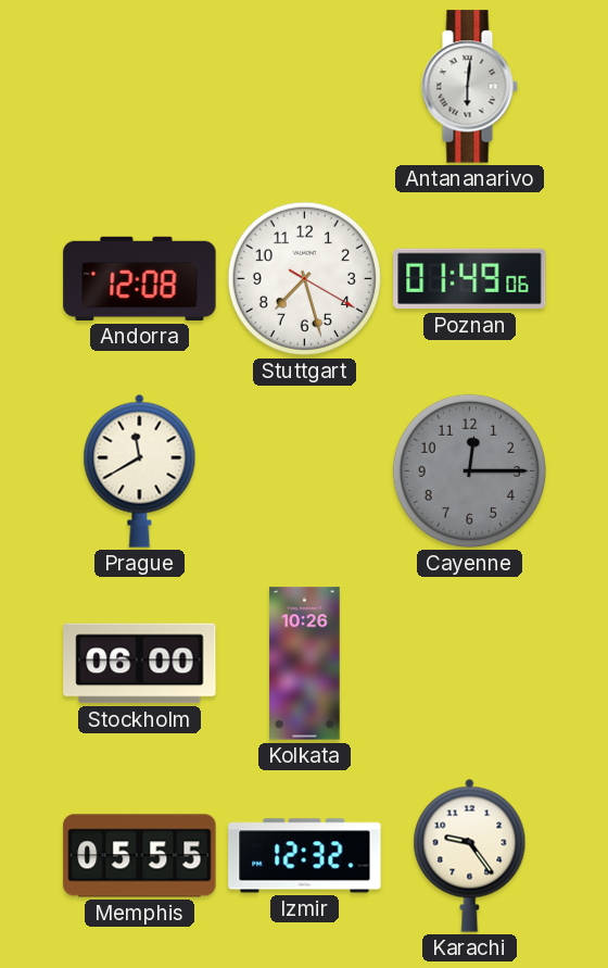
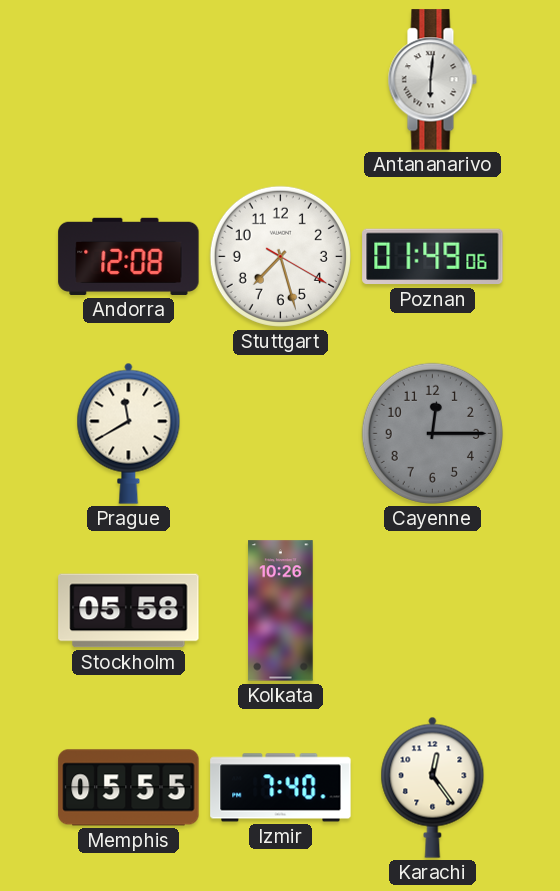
Stockholm: 06:00 -> 05:58
Izmir: 12:32 -> 7:40
Karachi: 9:24 -> 12:24
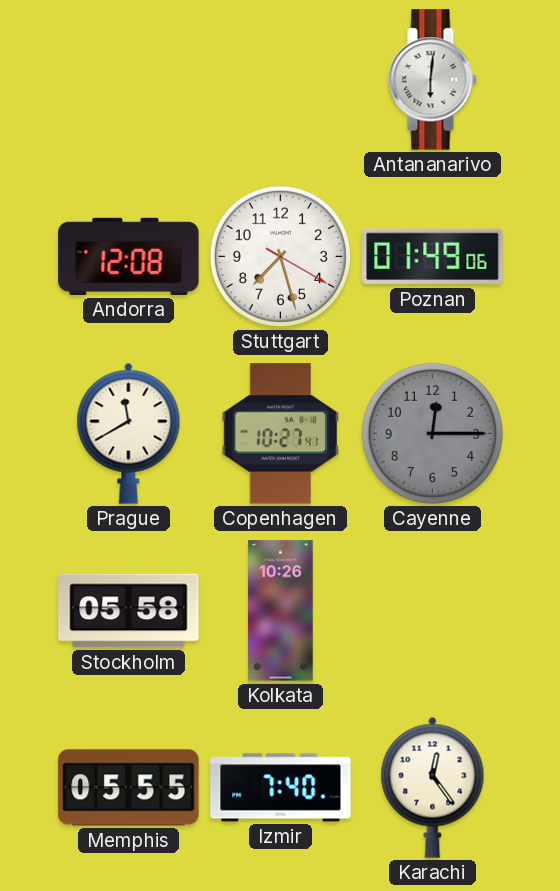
Copenhagen: none -> 10:27
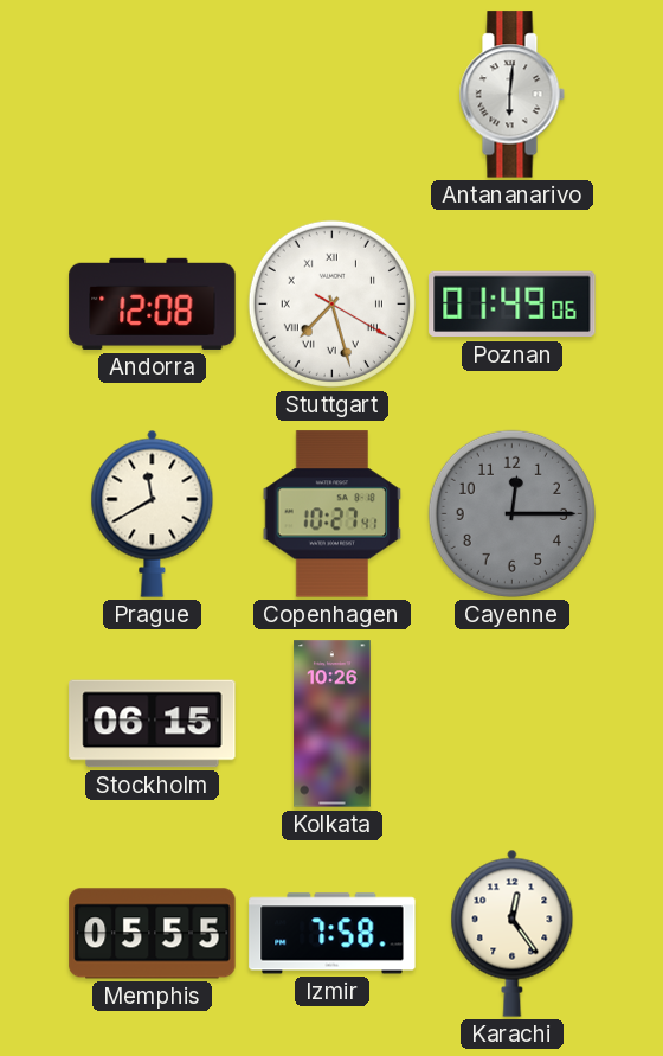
Stuttgart numerals: Arabic -> Roman
Stockholm: 05:58 -> 06:15
Izmir: 7:40 -> 7:58
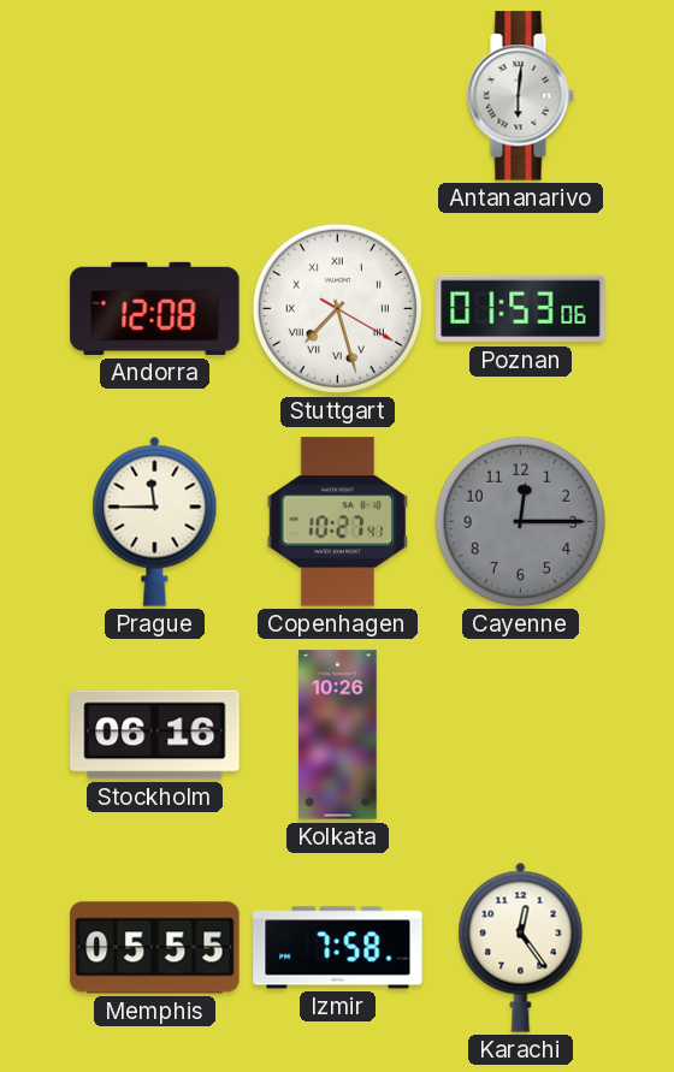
Poznan: 01:49 -> 01:53
Prague: 11:40 -> 11:45
Stockholm: 06:15 -> 06:16
